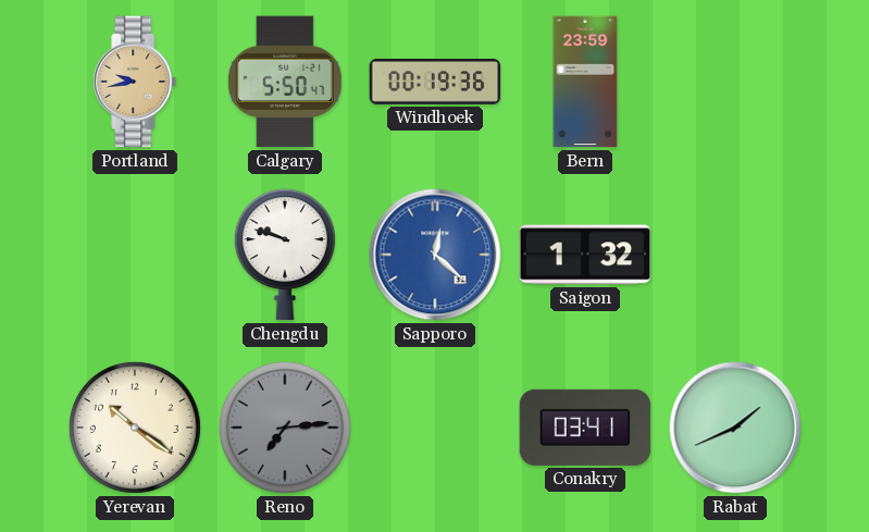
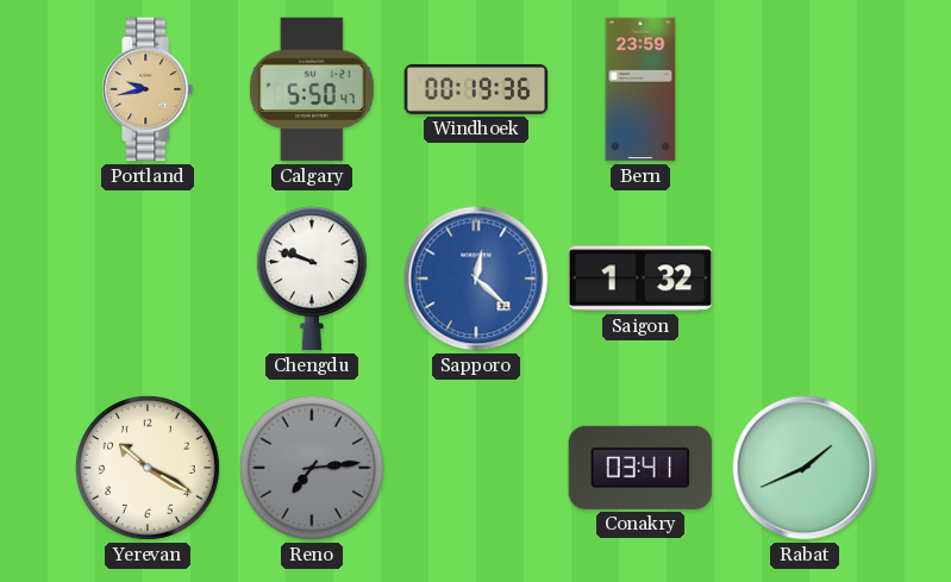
Yerevan: 10:21 -> 10:20
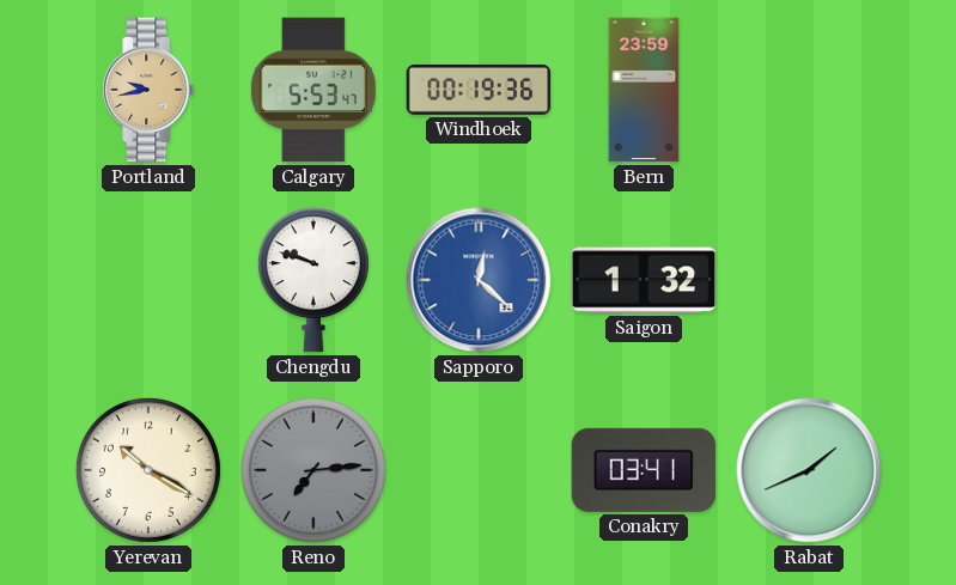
Calgary: 5:50 -> 5:53
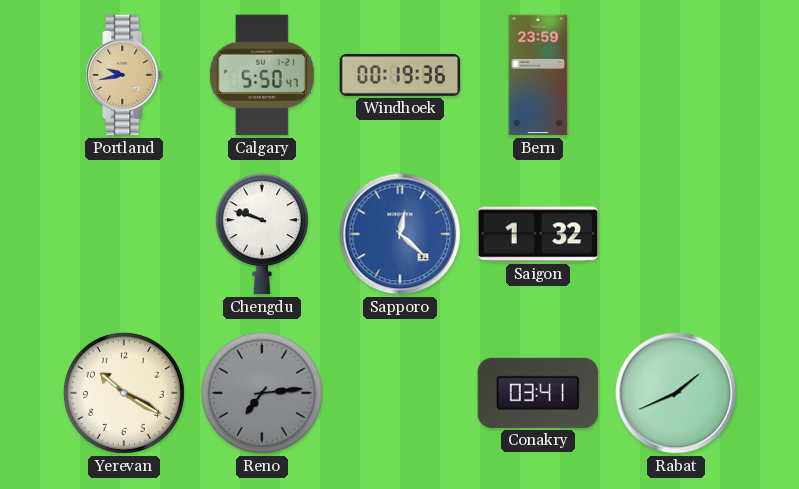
Calgary: 5:53 -> 5:50
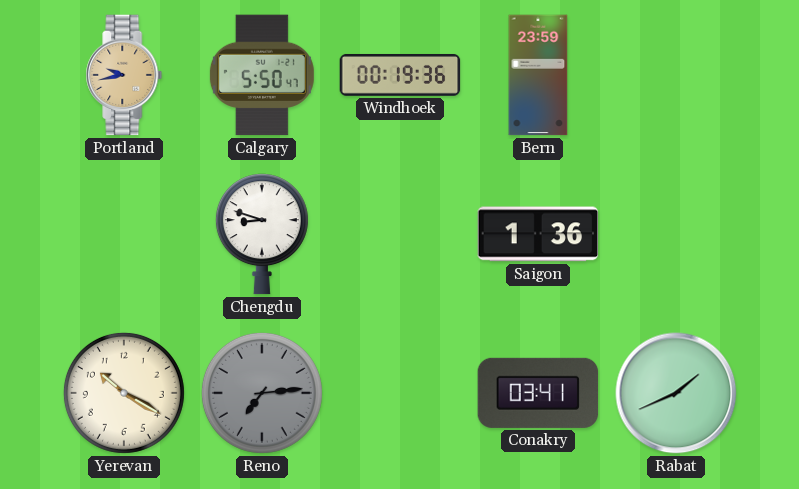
Chengdu: 9:48 -> 8:48
Sapporo: 12:22 -> none
Saigon: 1:32 -> 1:36
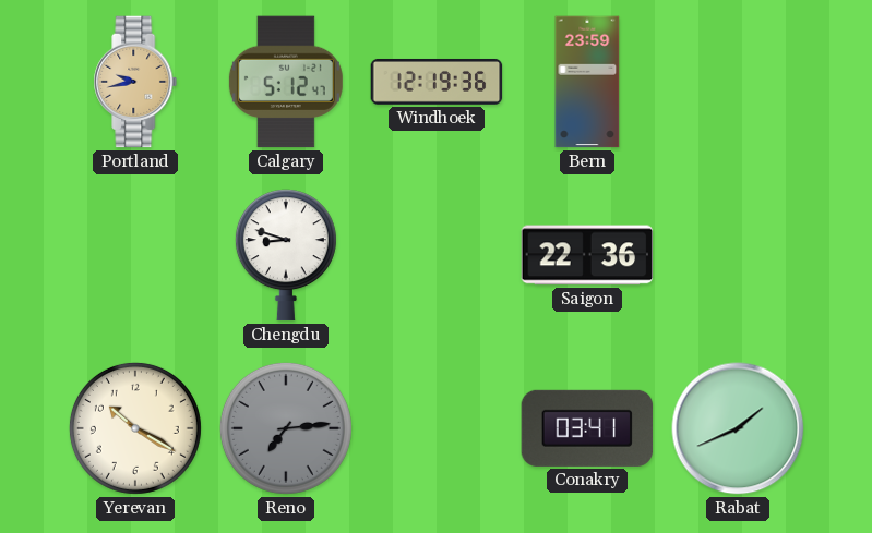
Calgary: 5:50 -> 5:12
Windhoek: 00:19 -> 12:19
Saigon: 1:36 -> 22:36
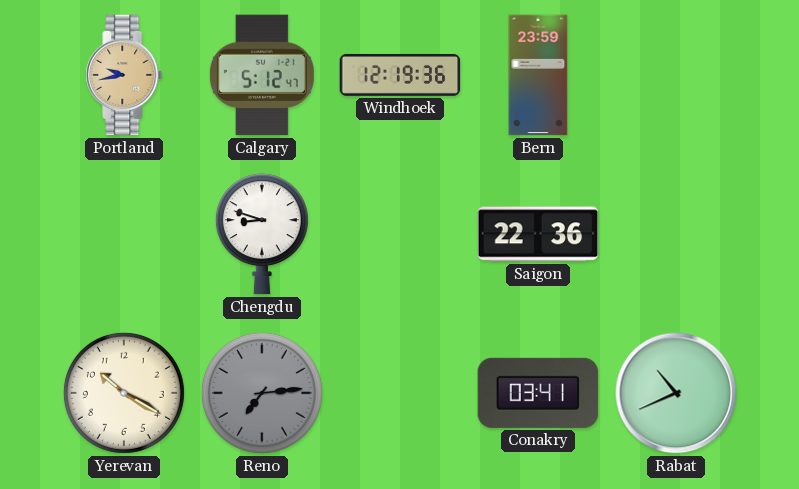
Rabat: 1:41 -> 10:41
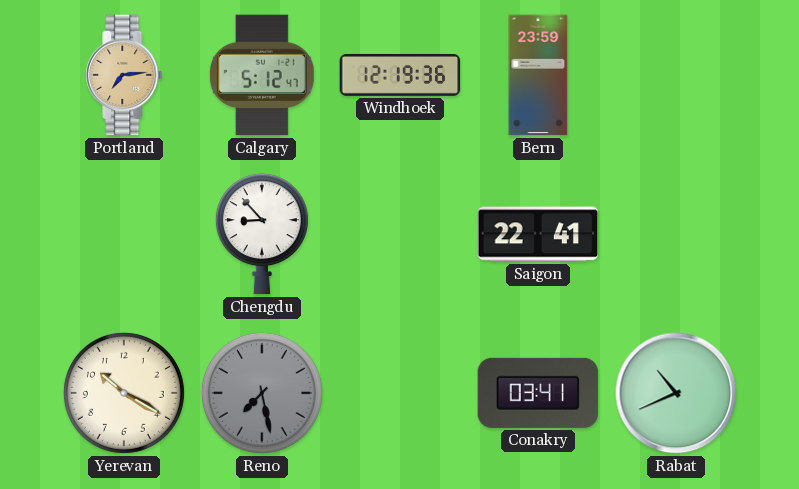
Portland: 9:43 -> 7:14
Chengdu: 8:48 -> 8:53
Saigon: 22:36 -> 22:41
Reno: 7:14 -> 7:28
